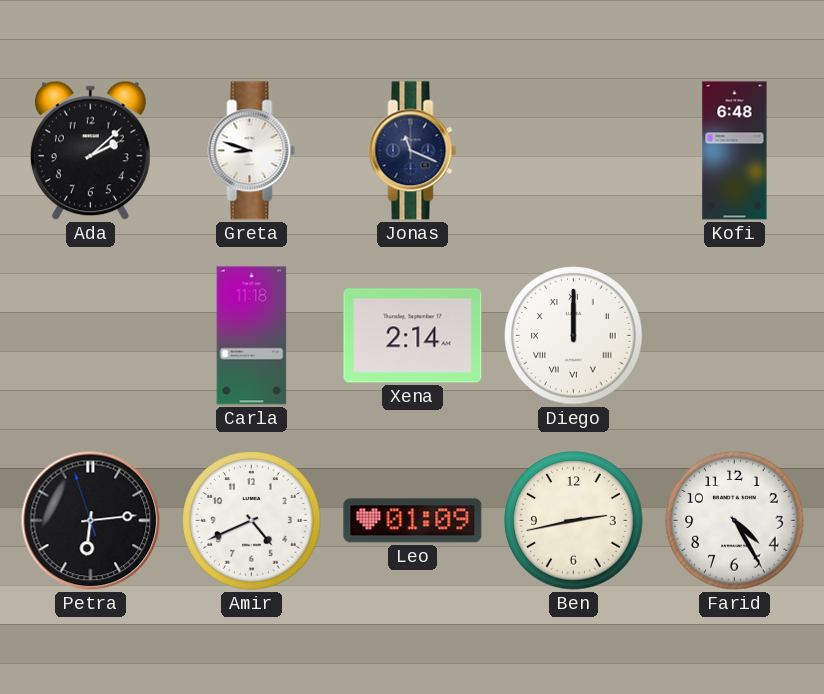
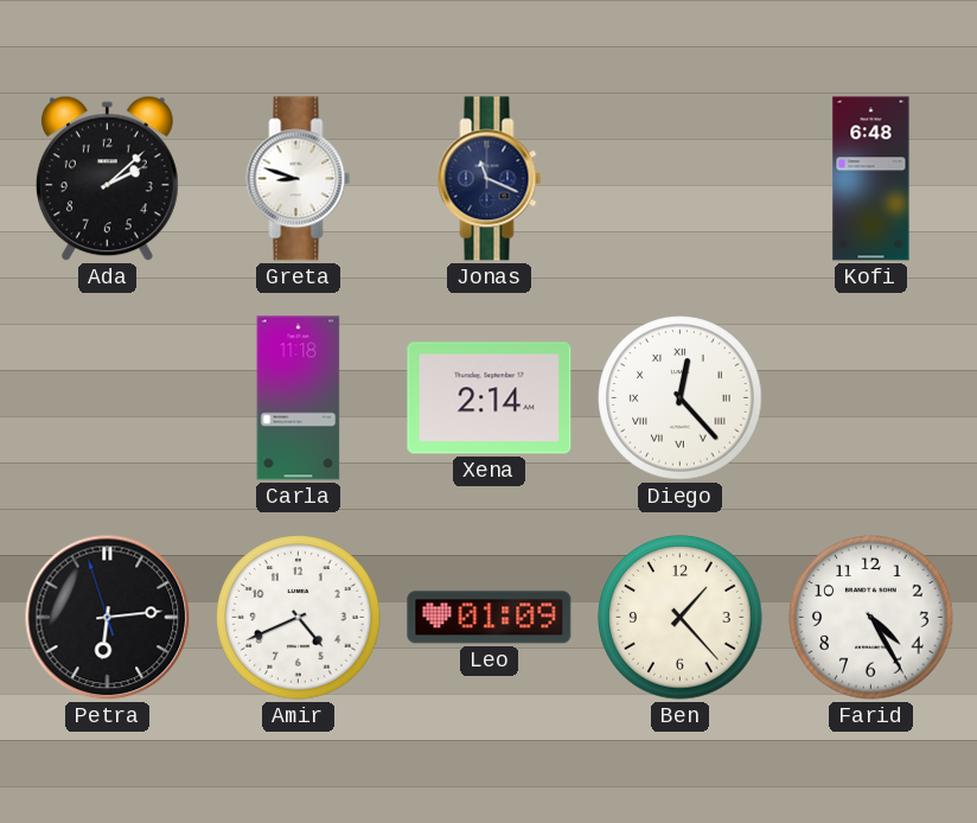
Diego: 12:00 -> 12:23
Ben: 2:43 -> 1:23
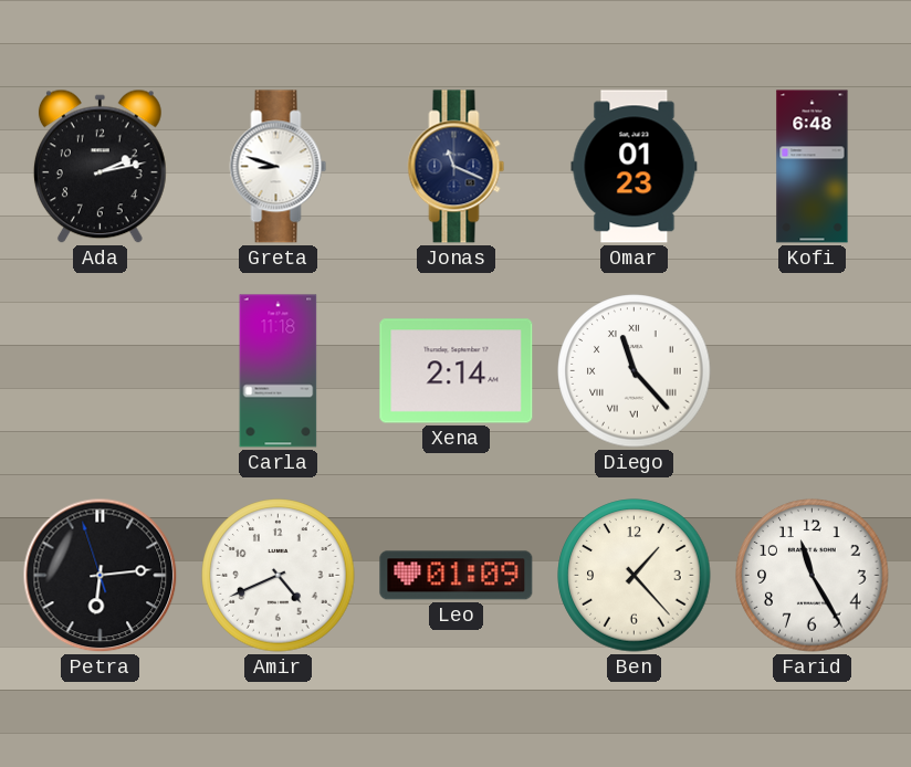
Ada: 2:08 -> 2:13
Omar: none -> 01:23
Diego: 12:23 -> 11:23
Farid: 4:25 -> 11:25
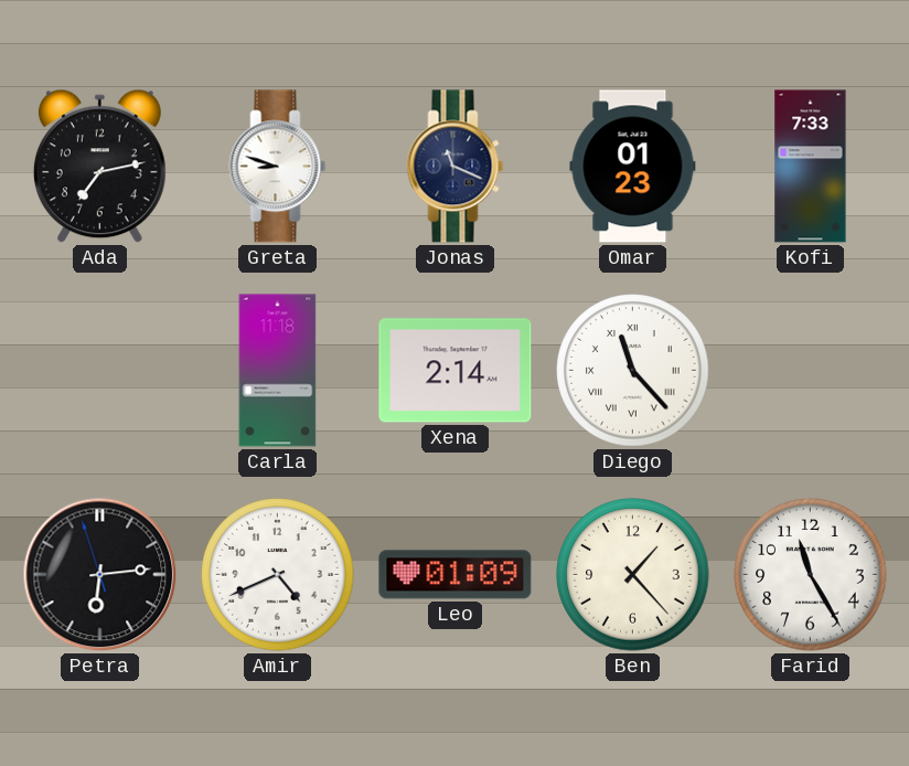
Ada: 2:13 -> 7:13
Kofi: 6:48 -> 7:33
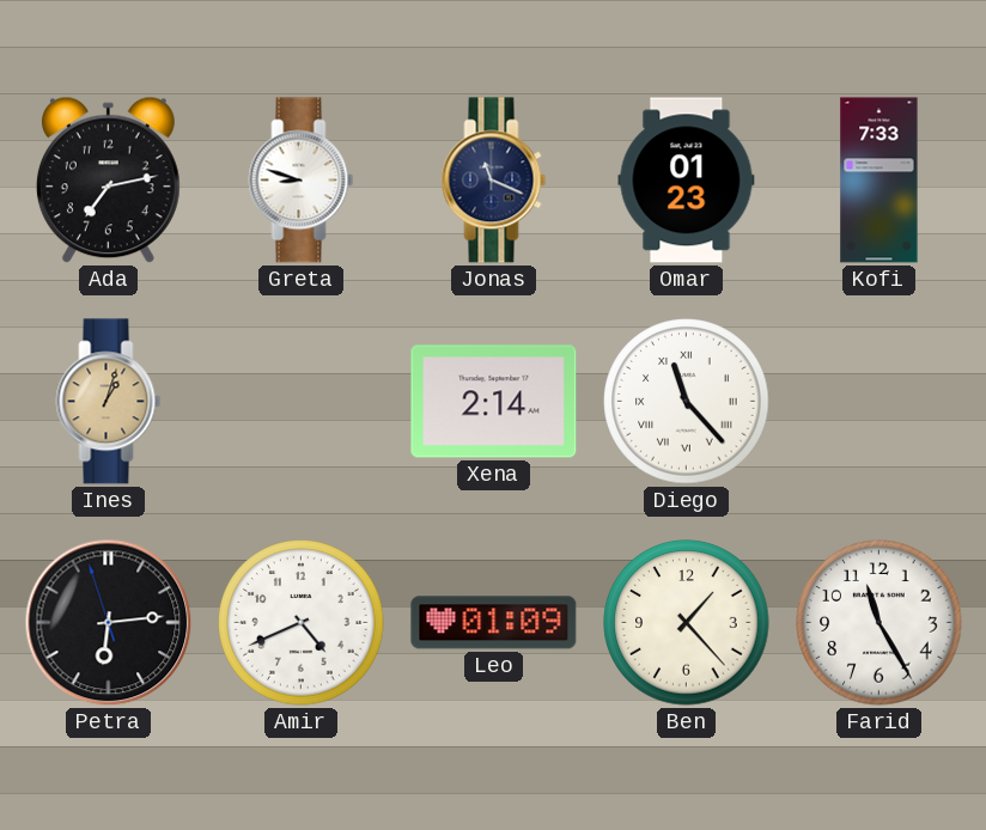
Ines: none -> 1:03
Carla: 11:18 -> none
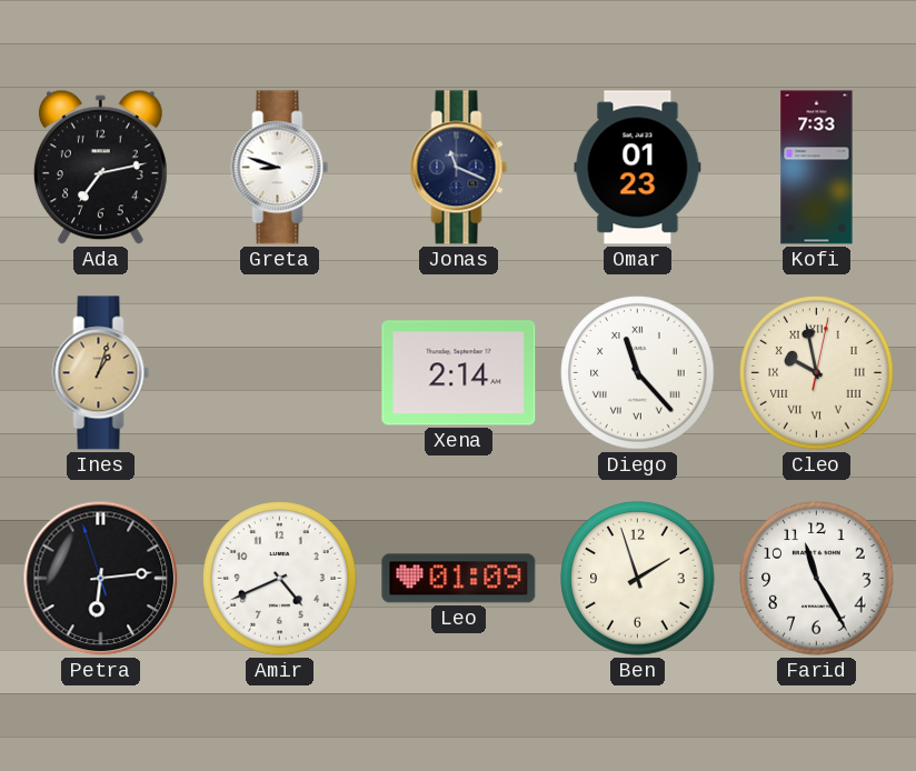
Cleo: none -> 9:58
Ben: 1:23 -> 1:57
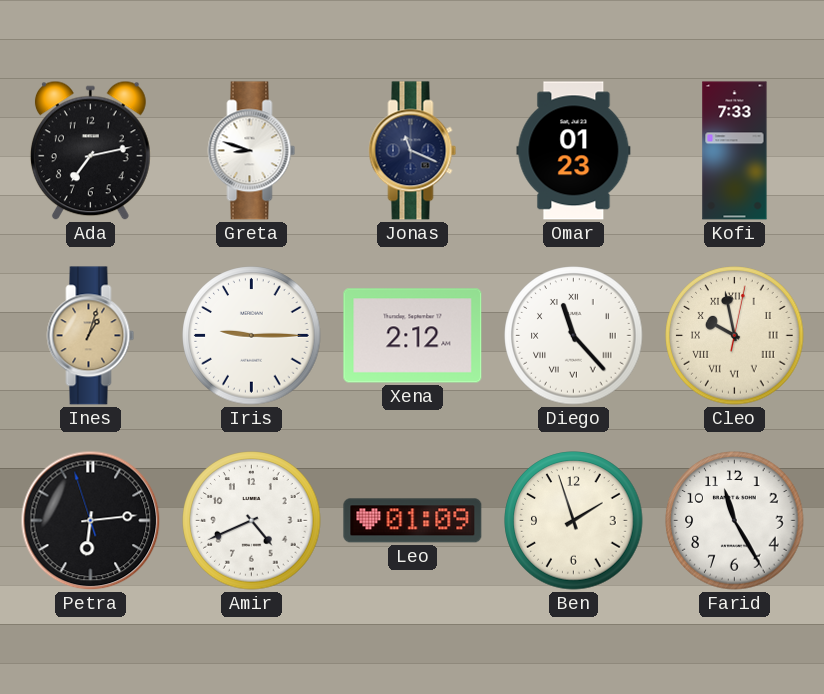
Iris: none -> 9:15
Xena: 2:14 -> 2:12
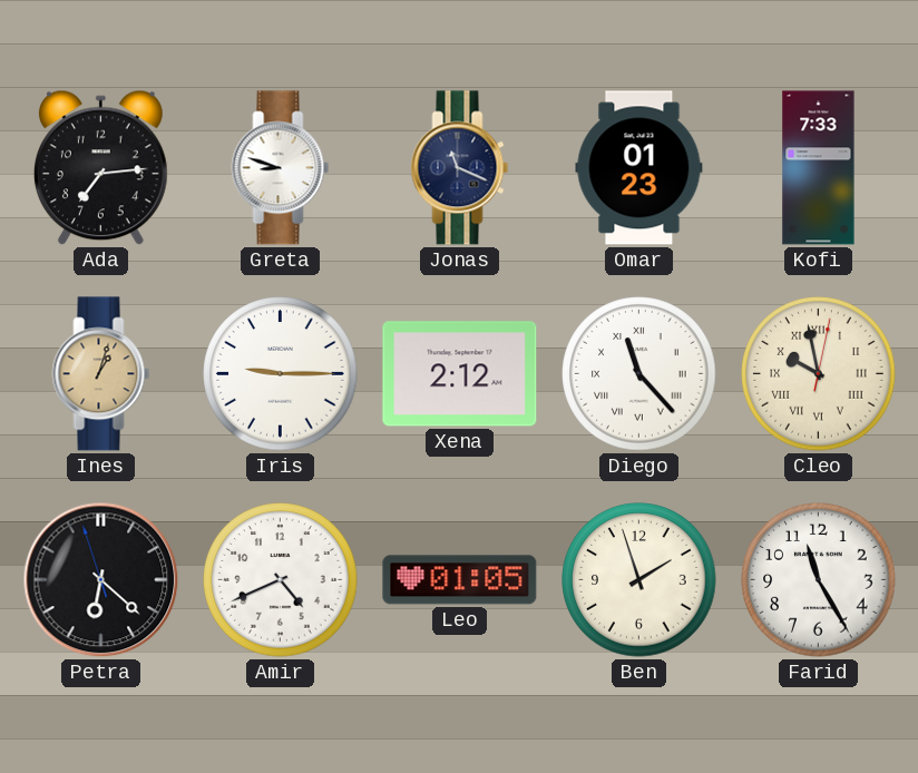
Ada: 7:13 -> 7:14
Petra: 6:13 -> 6:21
Leo: 01:09 -> 01:05
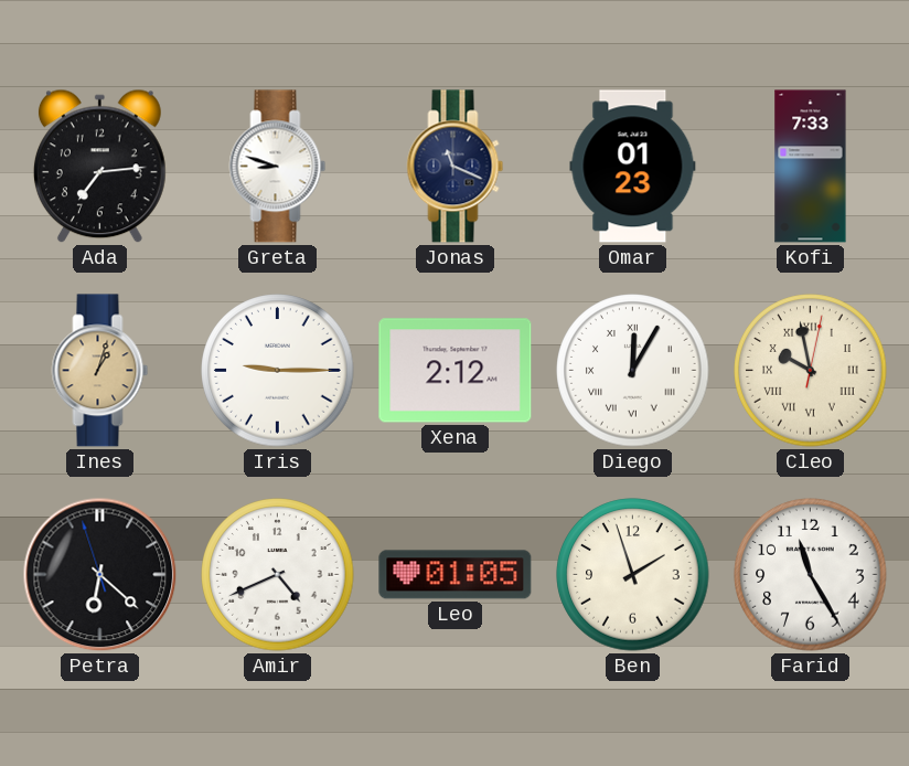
Diego: 11:23 -> 12:05
